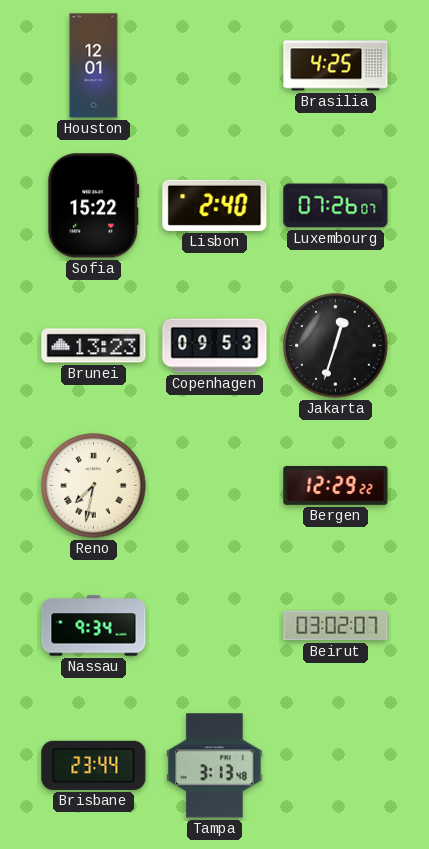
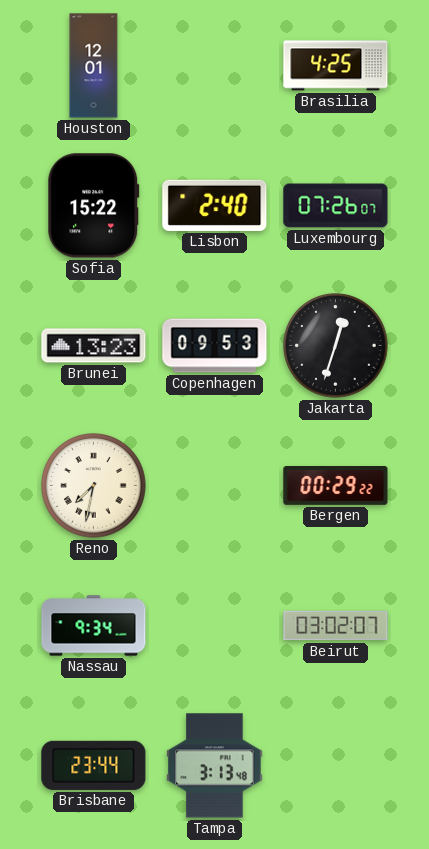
Bergen: 12:29 -> 00:29
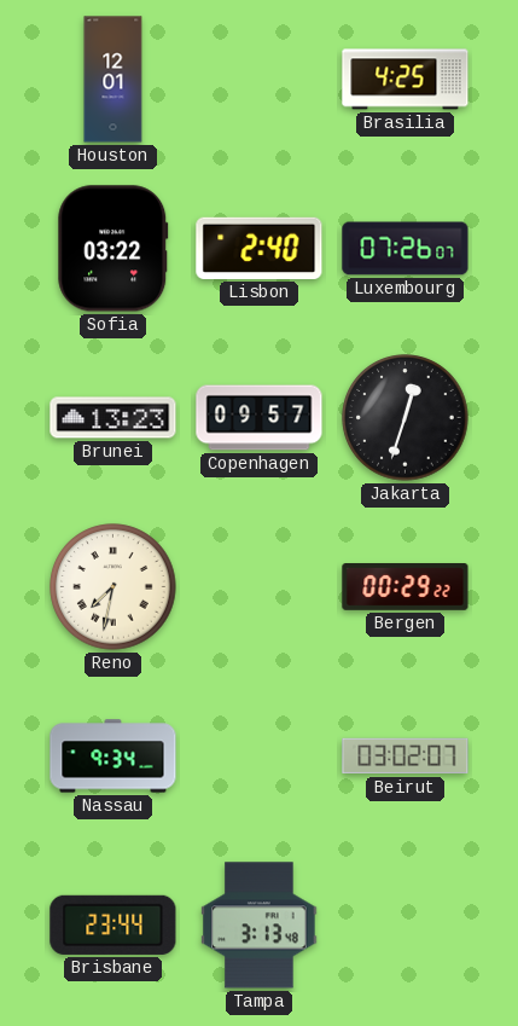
Sofia: 15:22 -> 03:22
Copenhagen: 09:53 -> 09:57
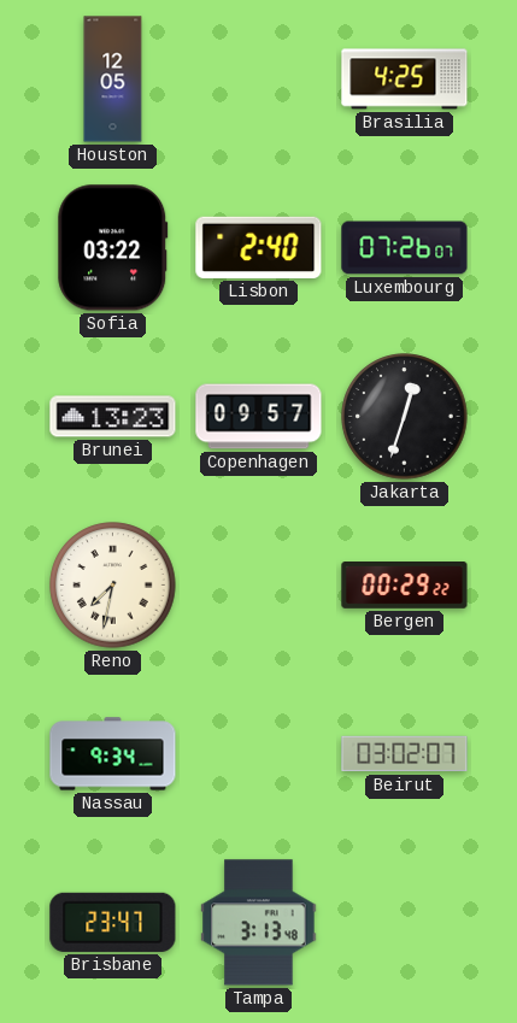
Houston: 12:01 -> 12:05
Brisbane: 23:44 -> 23:47
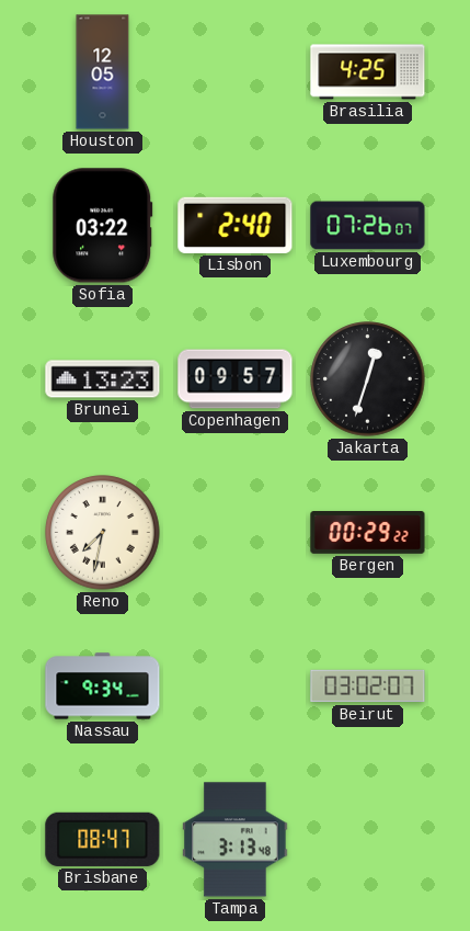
Brisbane: 23:47 -> 08:47
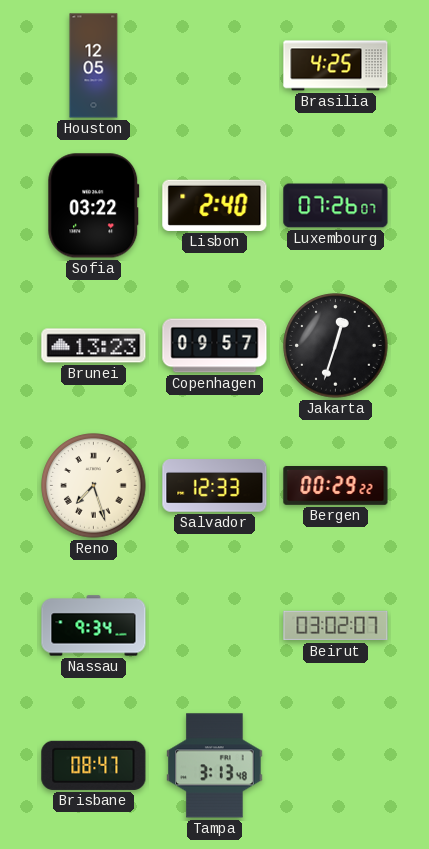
Reno: 7:32 -> 7:27
Salvador: none -> 12:33
